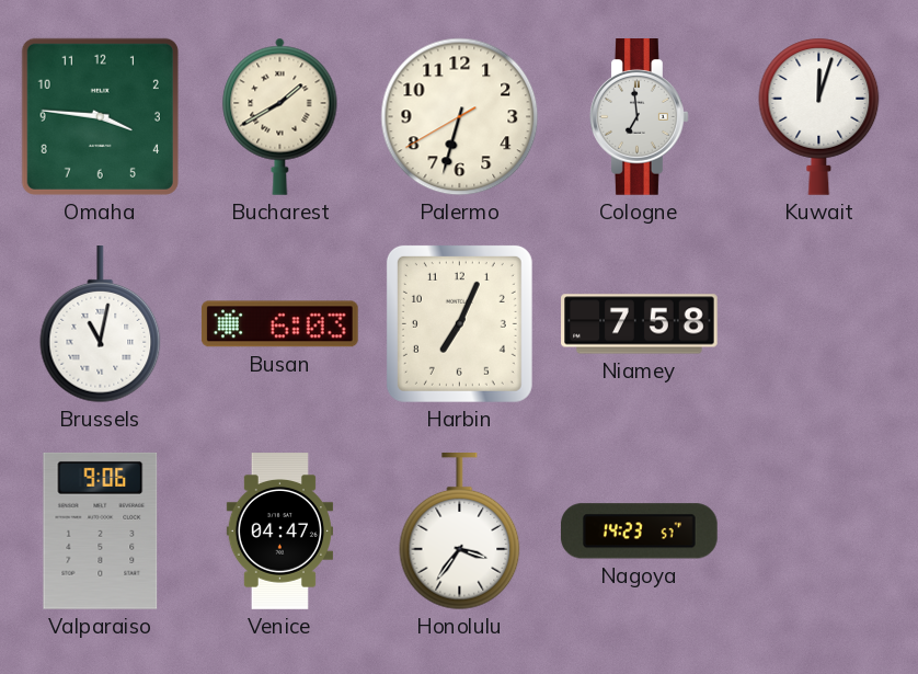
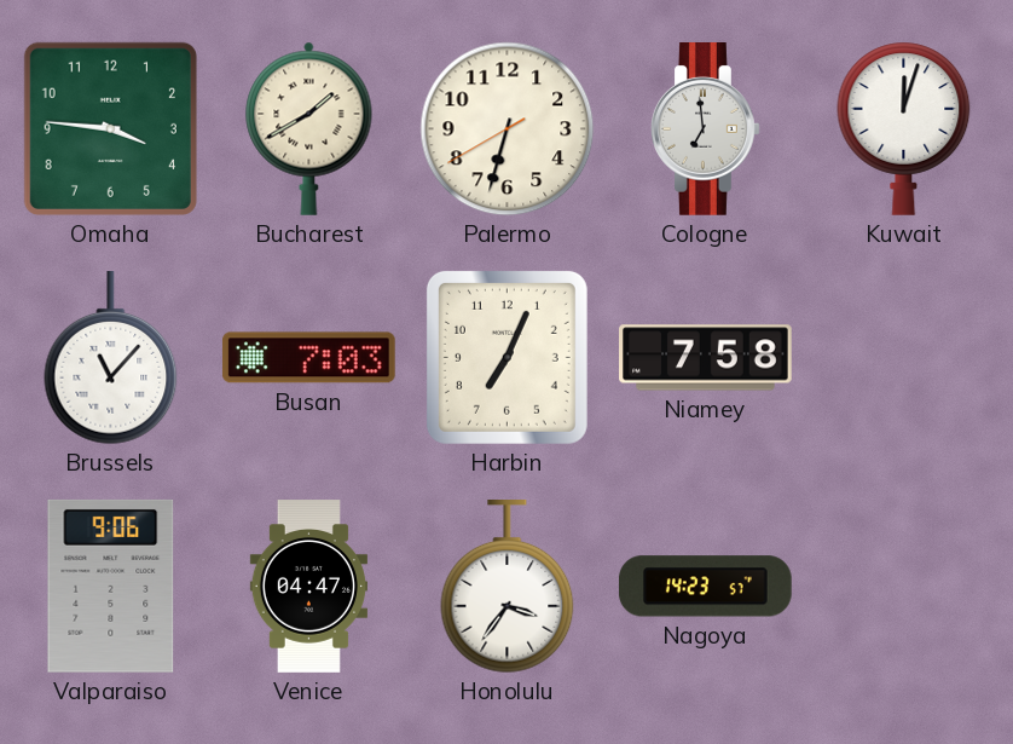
Brussels: 11:02 -> 11:07
Busan: 6:03 -> 7:03
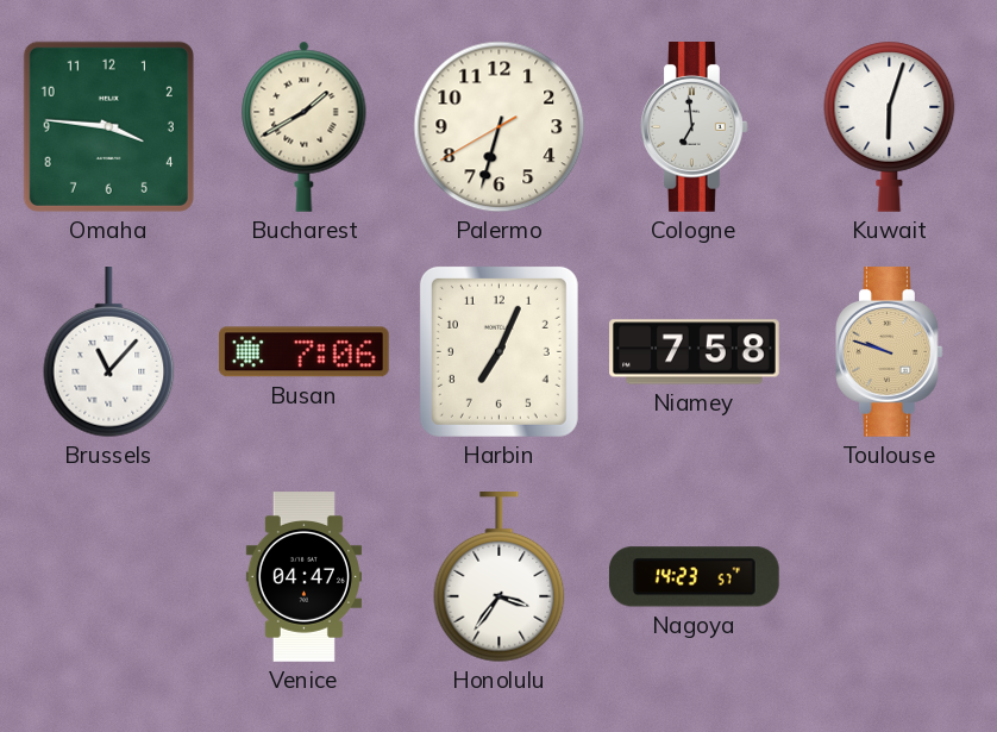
Kuwait: 12:03 -> 6:03
Busan: 7:03 -> 7:06
Toulouse: none -> 9:48
Valparaiso: 9:06 -> none
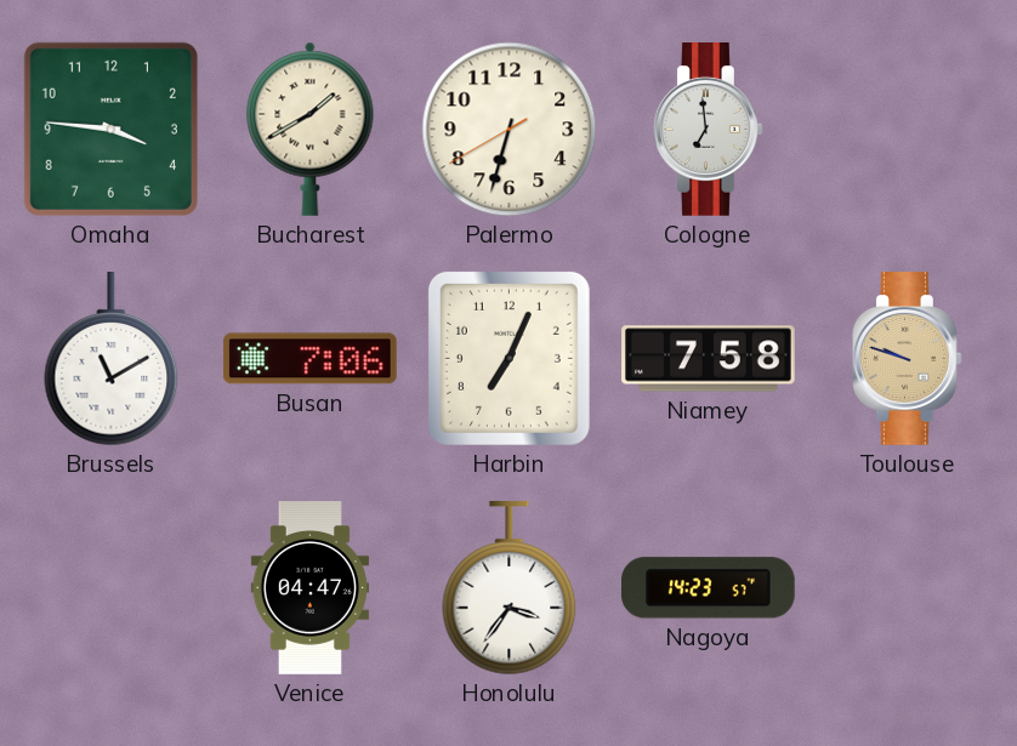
Kuwait: 6:03 -> none
Brussels: 11:07 -> 11:10
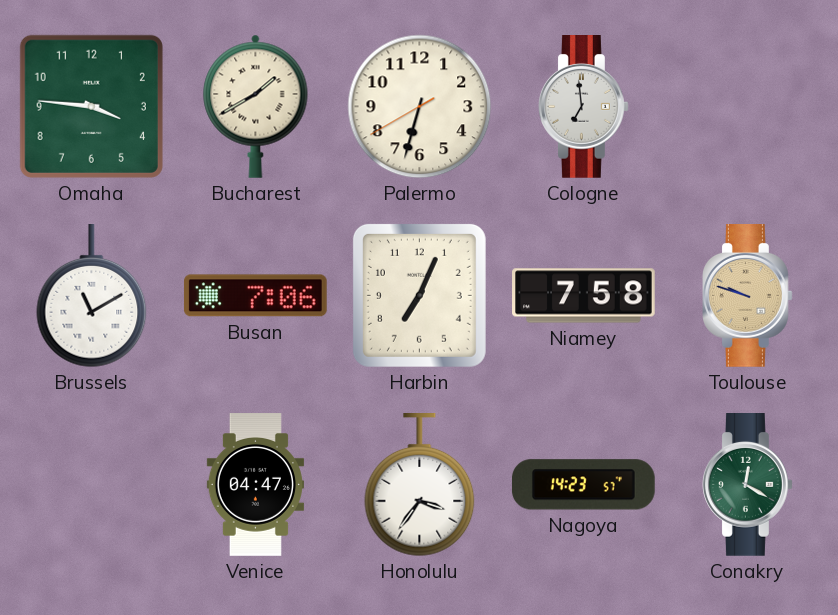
Conakry: none -> 12:20
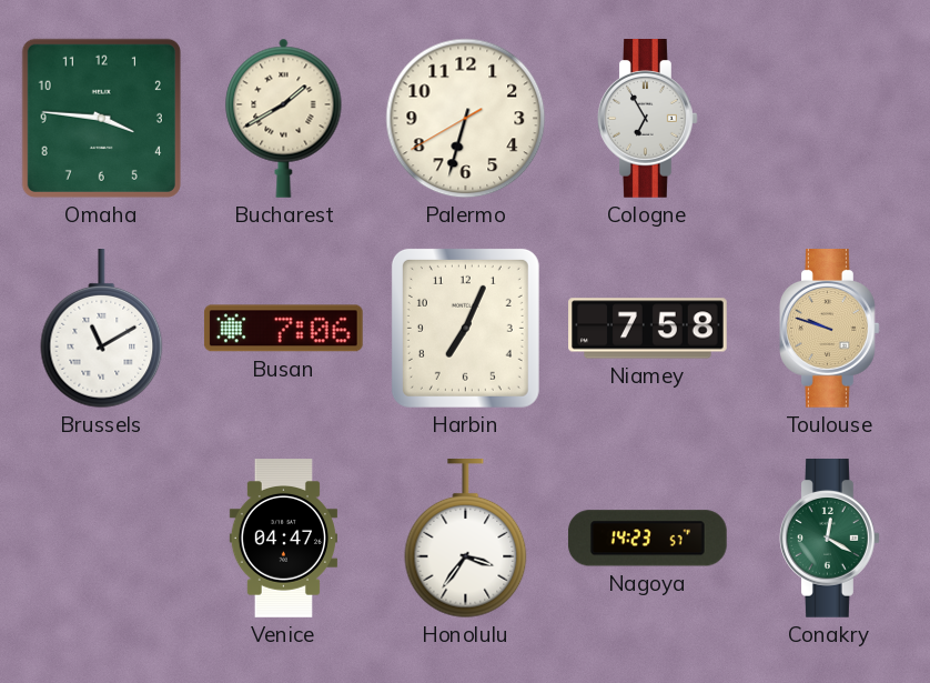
Cologne: 6:59 -> 6:55
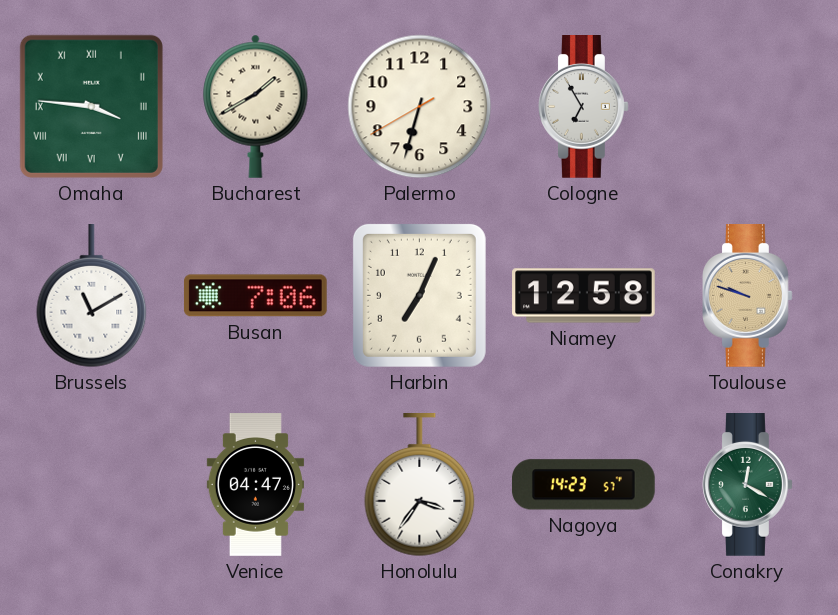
Omaha numerals: Arabic -> Roman
Niamey: 7:58 -> 12:58
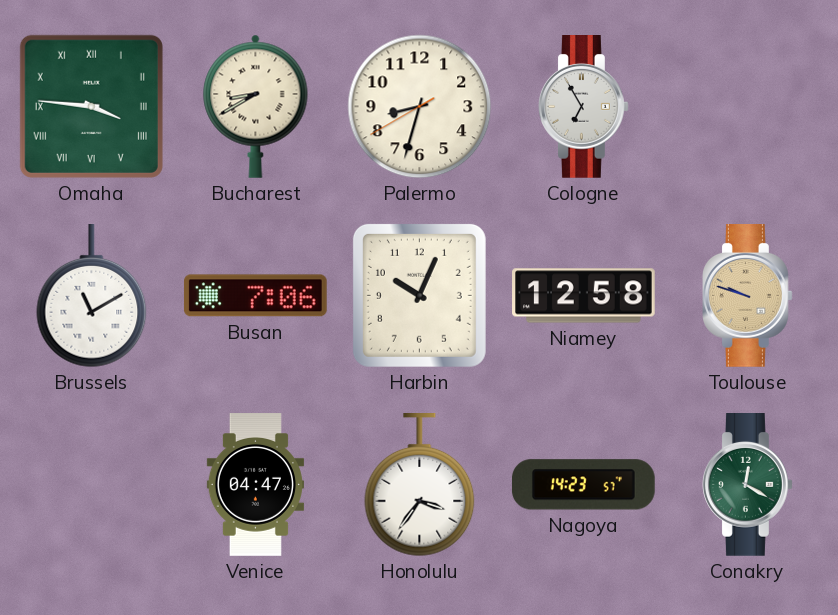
Bucharest: 1:40 -> 8:40
Palermo: 6:32 -> 8:32
Harbin: 7:04 -> 10:04
